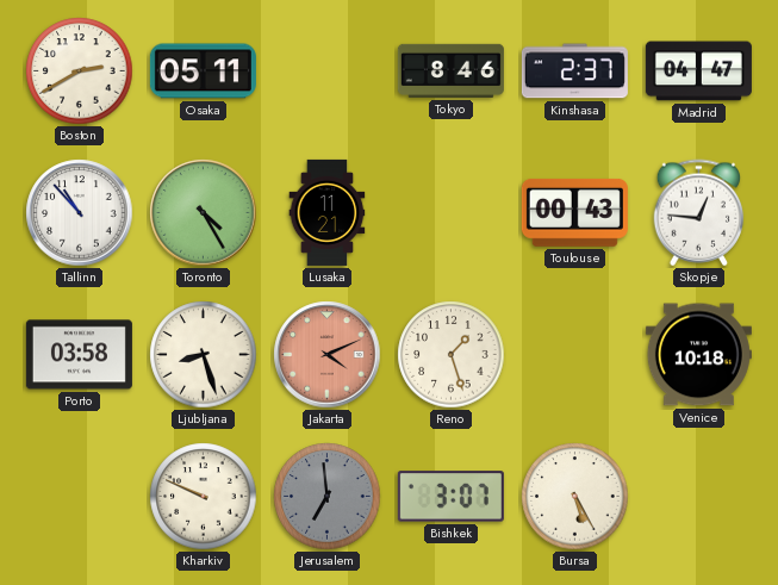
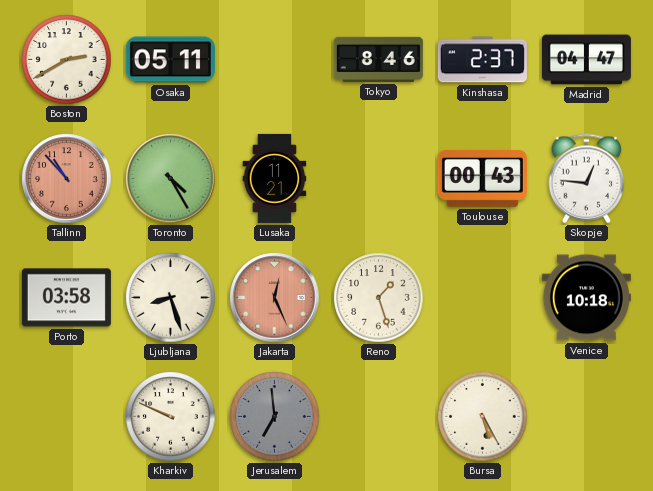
Tallinn dial: white -> salmon
Jakarta: 4:11 -> 12:26
Bishkek: 3:07 -> none
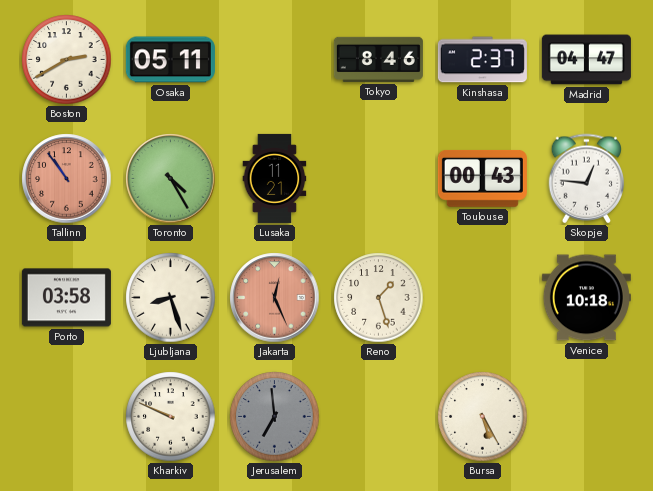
Tallinn: 10:53 -> 10:54
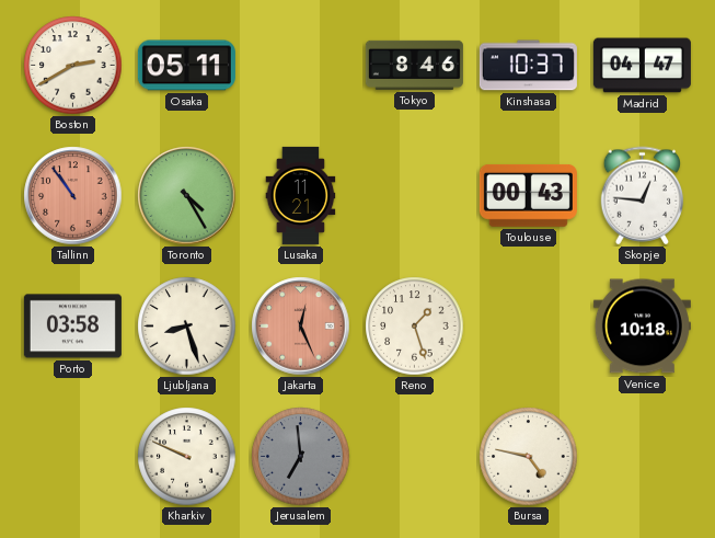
Kinshasa: 2:37 -> 10:37
Bursa: 5:25 -> 4:47
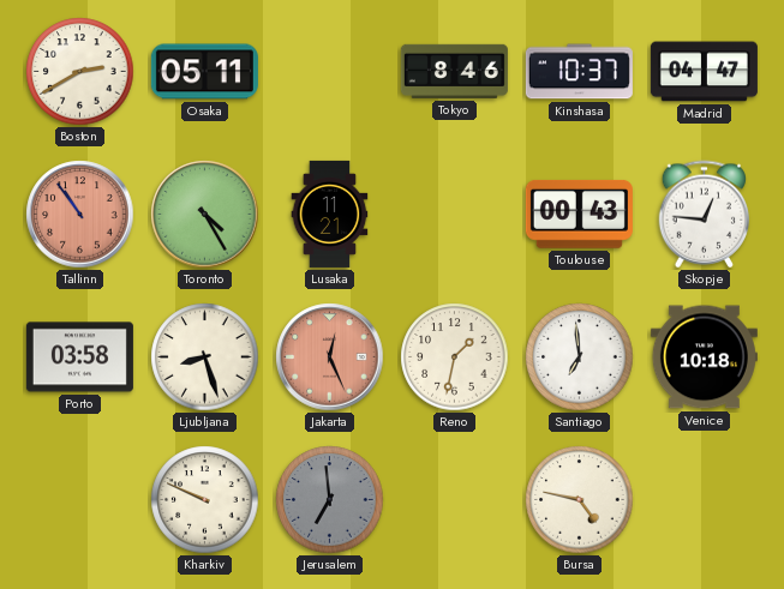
Reno: 1:27 -> 1:32
Santiago: none -> 6:59
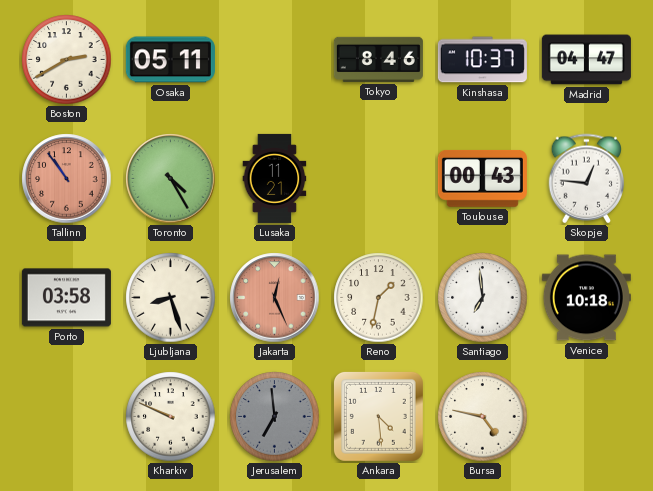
Ankara: none -> 4:29
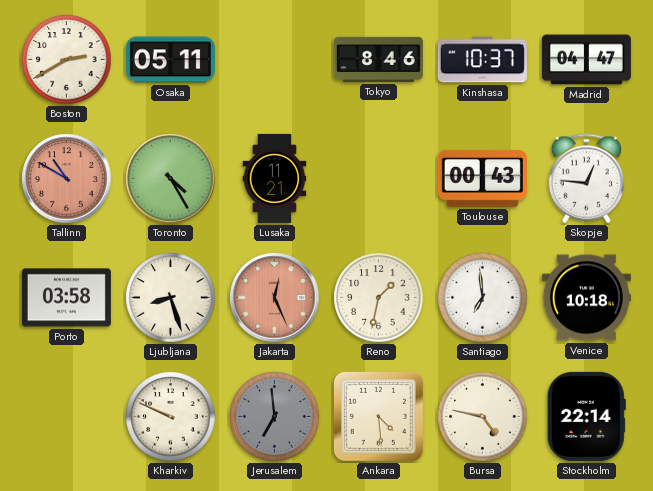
Tallinn: 10:54 -> 10:50
Stockholm: none -> 22:14
